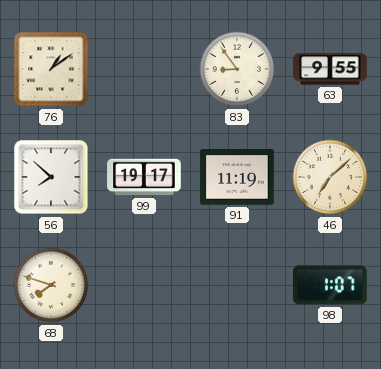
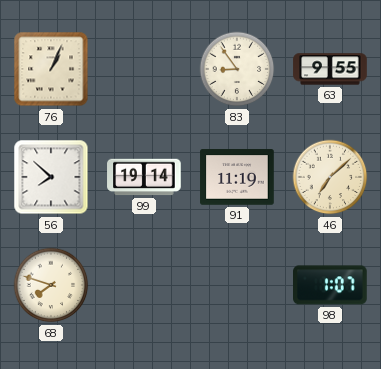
76: 1:09 -> 1:04
99: 19:17 -> 19:14
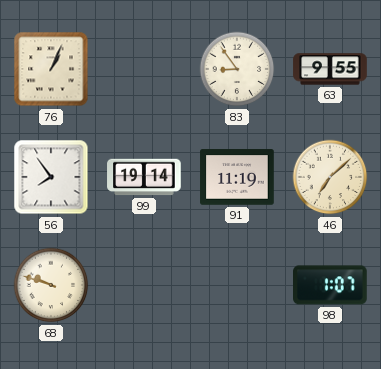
56: 7:52 -> 7:54
68: 7:48 -> 9:48
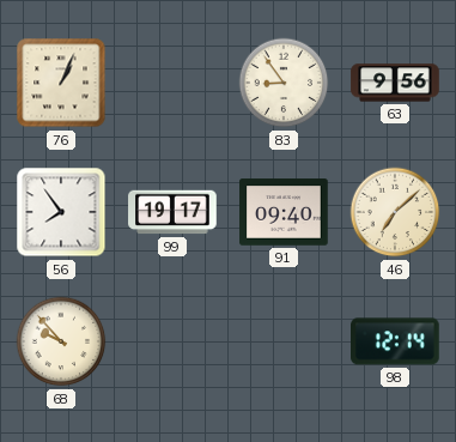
63: 9:55 -> 9:56
99: 19:14 -> 19:17
91: 11:19 -> 09:40
68: 9:48 -> 9:53
98: 1:07 -> 12:14
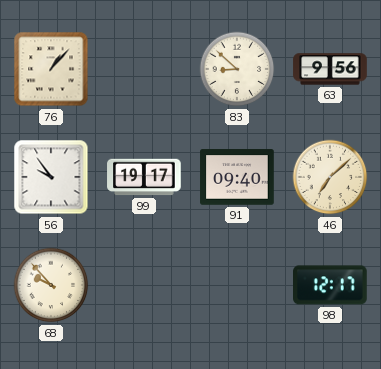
76: 1:04 -> 1:07
83: 8:54 -> 8:52
56: 7:54 -> 9:54
98: 12:14 -> 12:17
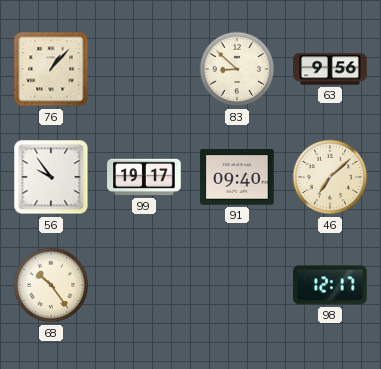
68: 9:53 -> 10:24
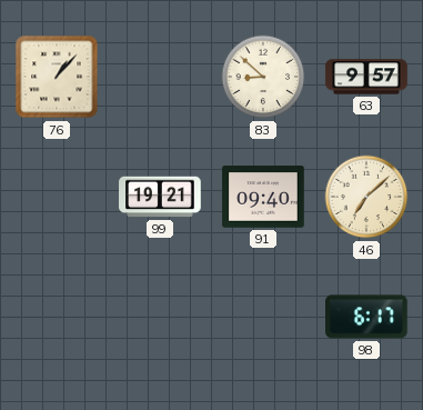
63: 9:56 -> 9:57
56: 9:54 -> none
99: 19:17 -> 19:21
68: 10:24 -> none
98: 12:17 -> 6:17
